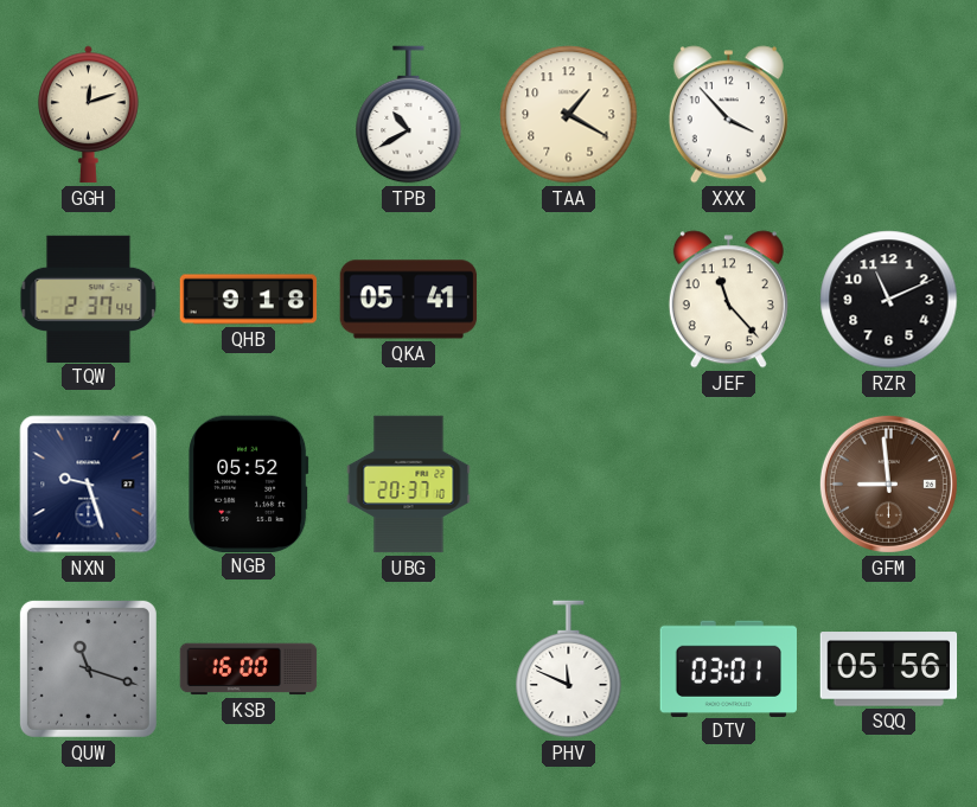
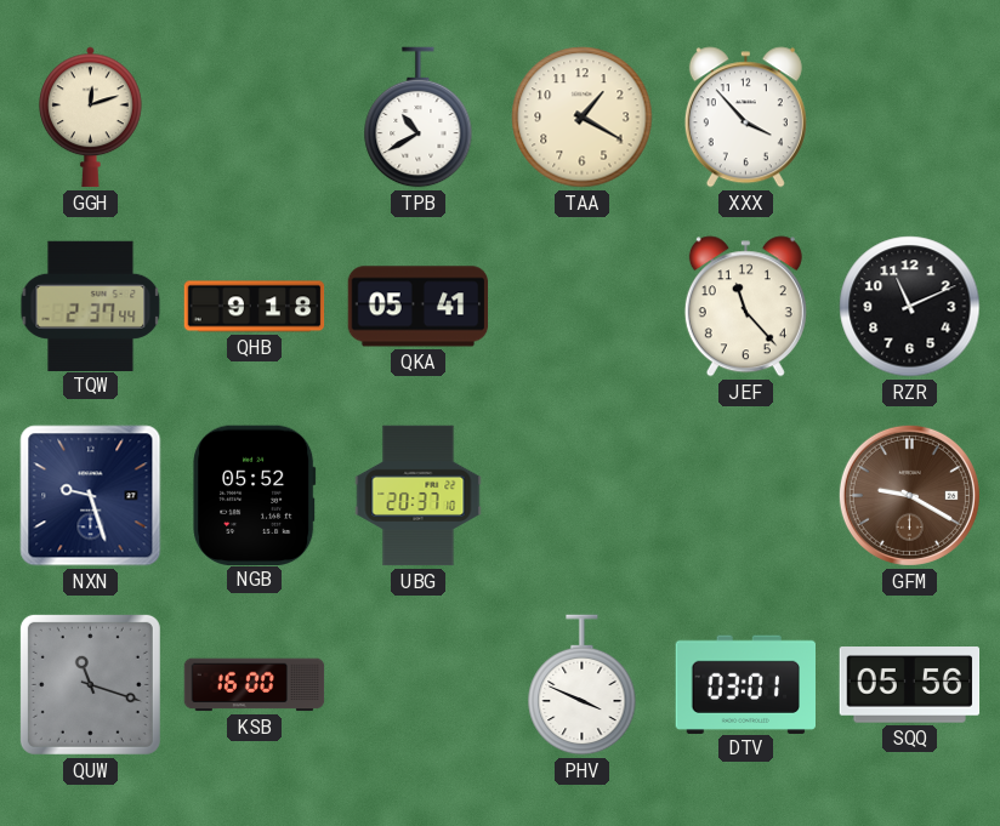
GFM: 8:59 -> 9:20
PHV: 11:49 -> 3:49
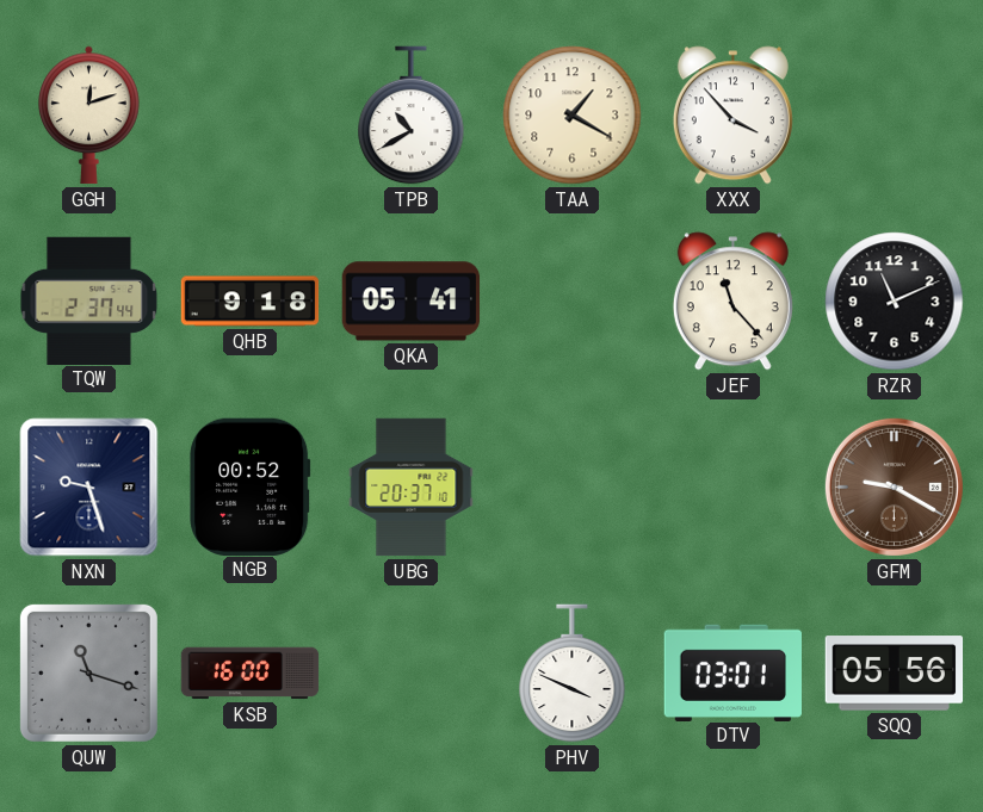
NGB: 05:52 -> 00:52
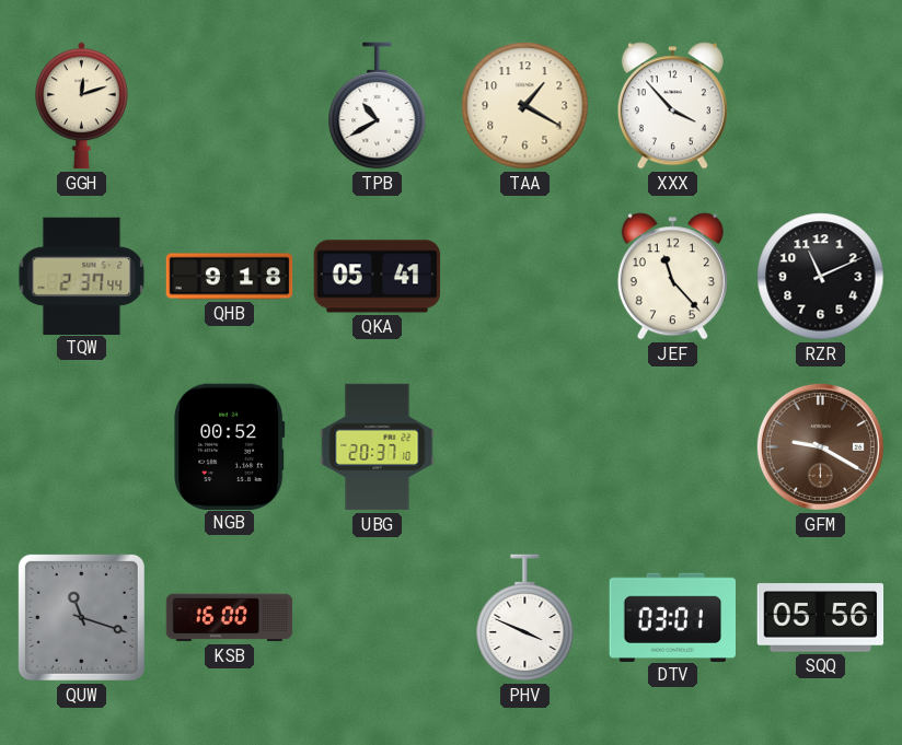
NXN: 9:27 -> none
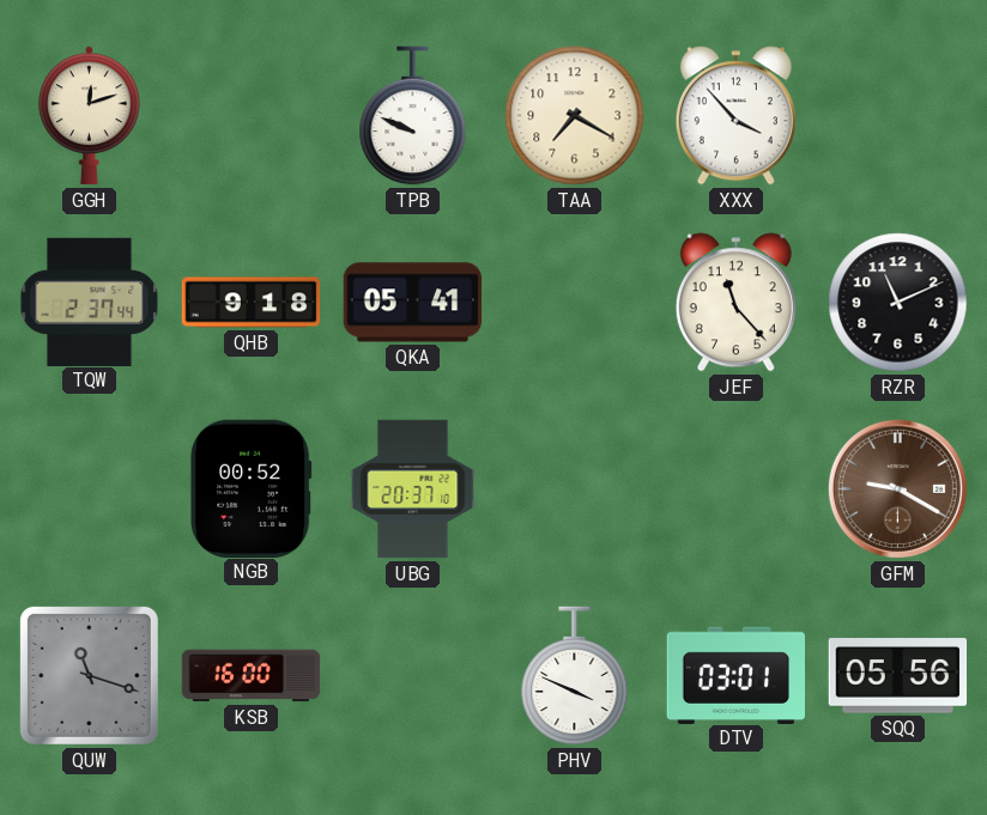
TPB: 10:40 -> 9:49
TAA: 1:20 -> 7:20
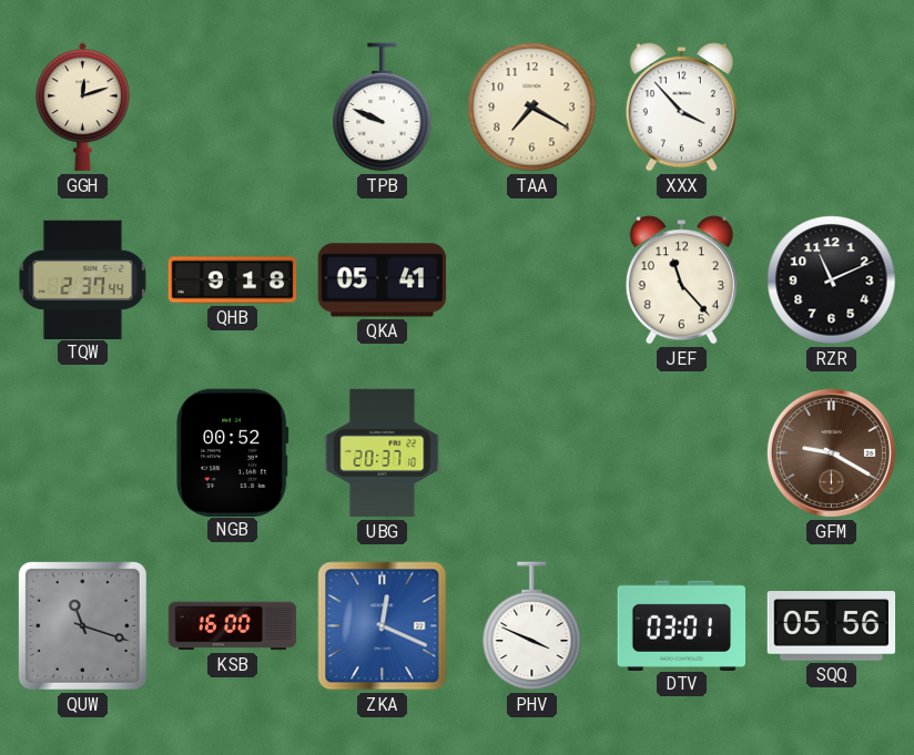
ZKA: none -> 12:19
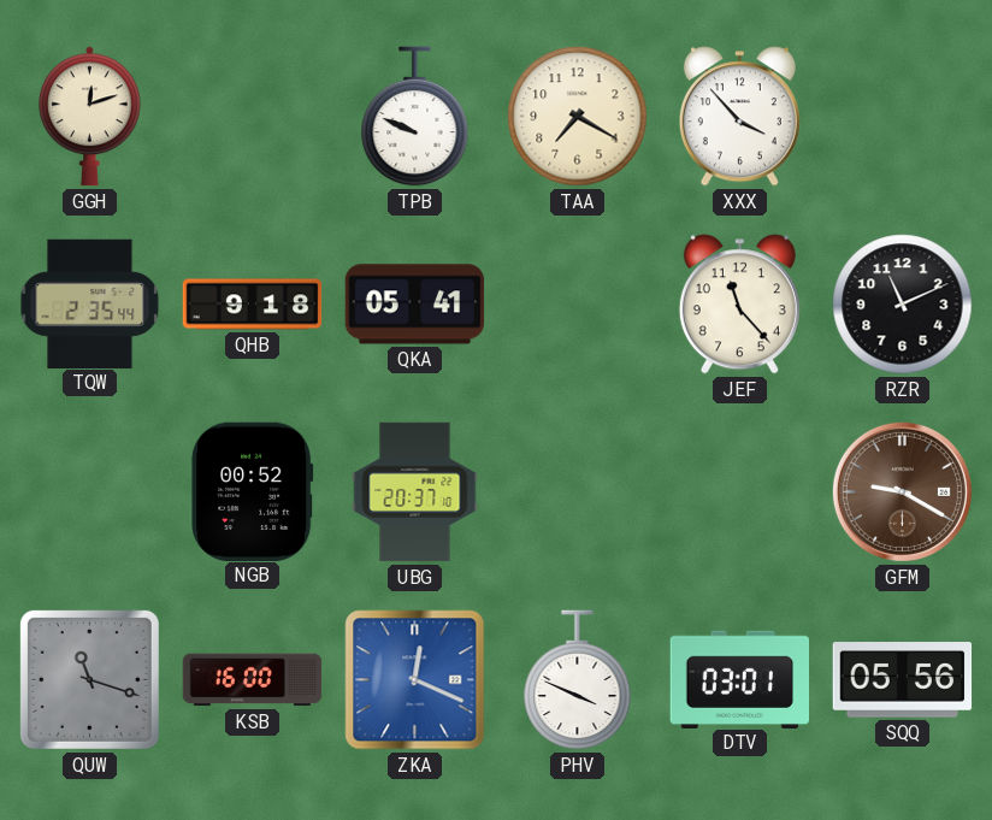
TQW: 2:37 -> 2:35
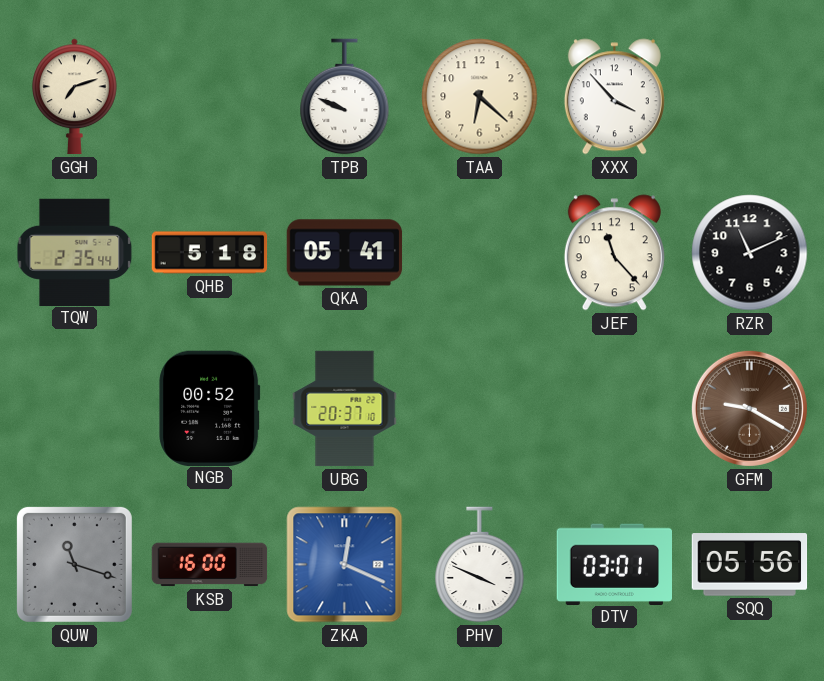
GGH: 12:12 -> 7:12
TAA: 7:20 -> 6:22
QHB: 9:18 -> 5:18
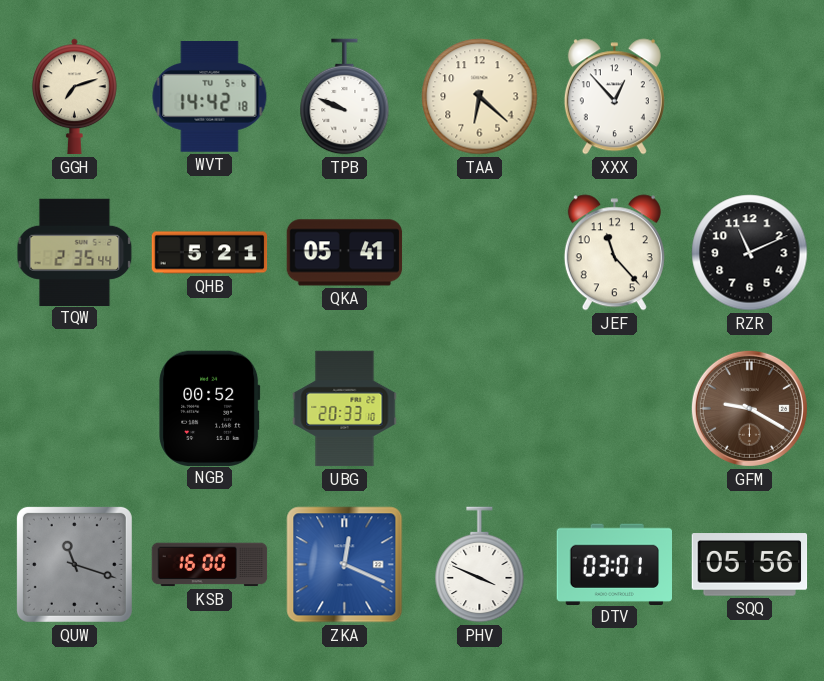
WVT: none -> 14:42
XXX: 3:53 -> 12:53
QHB: 5:18 -> 5:21
UBG: 20:37 -> 20:33
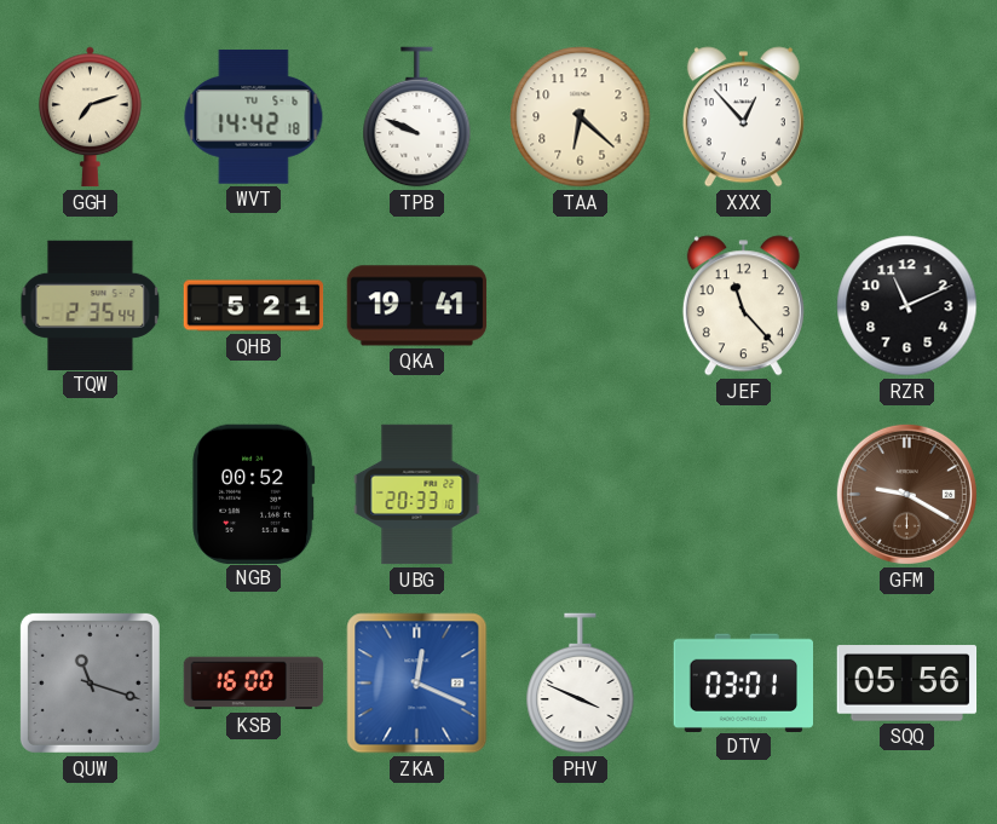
QKA: 05:41 -> 19:41
